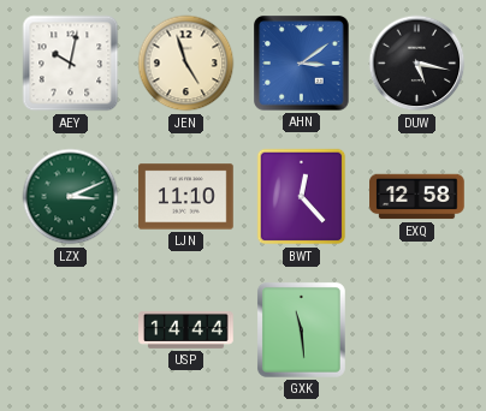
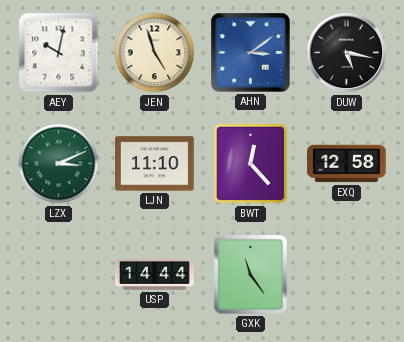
GXK: 11:29 -> 11:24
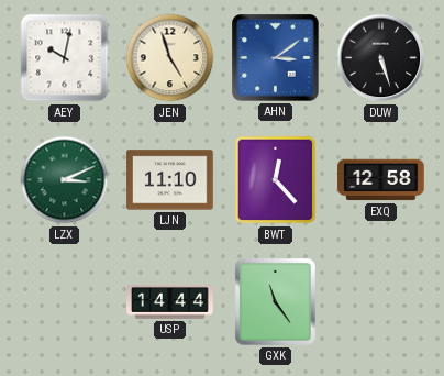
DUW: 5:17 -> 5:27
